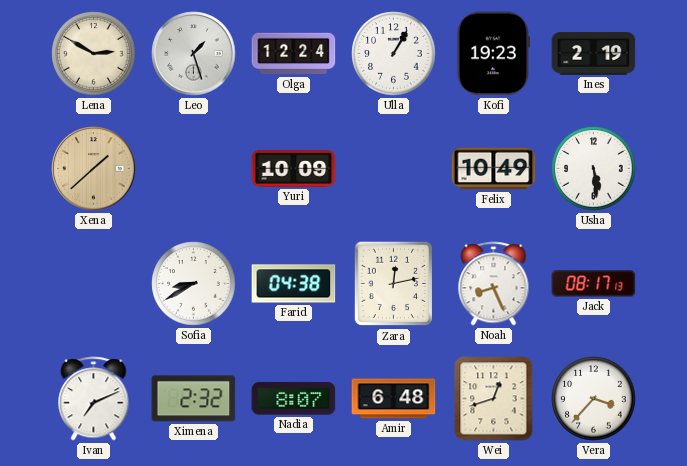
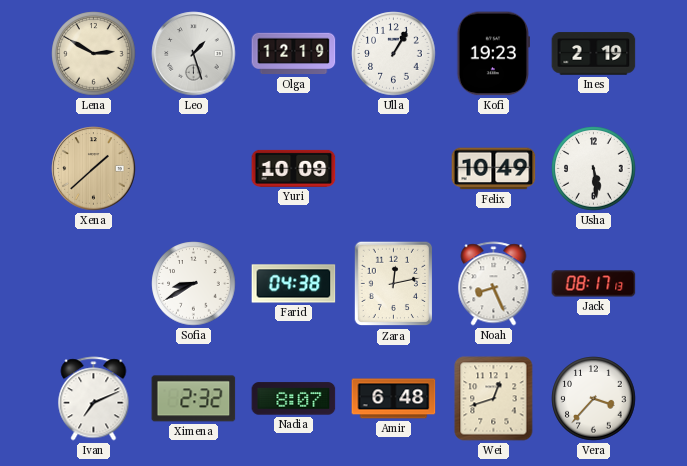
Olga: 12:24 -> 12:19
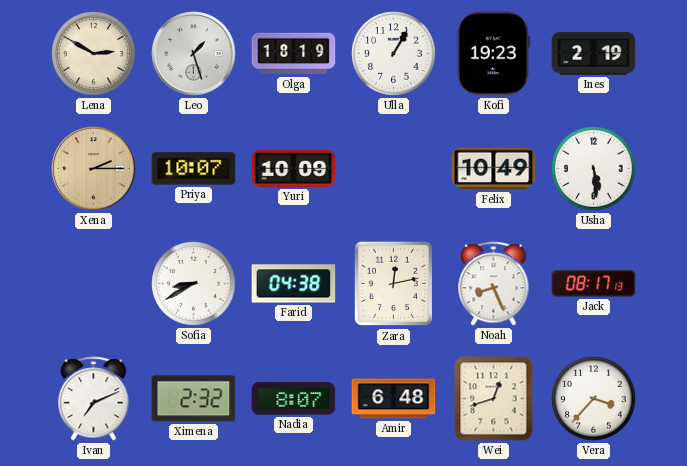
Olga: 12:19 -> 18:19
Xena: 1:38 -> 2:15
Priya: none -> 10:07
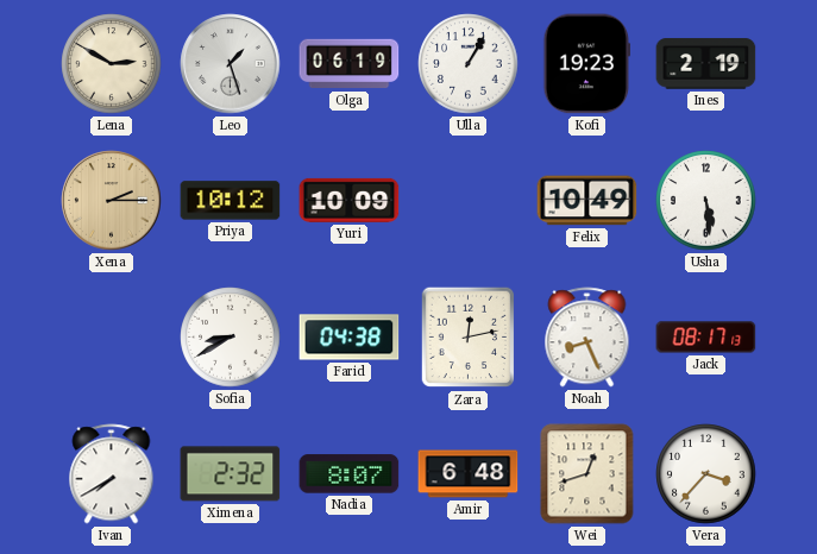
Olga: 18:19 -> 06:19
Priya: 10:07 -> 10:12
Ivan: 7:11 -> 7:40
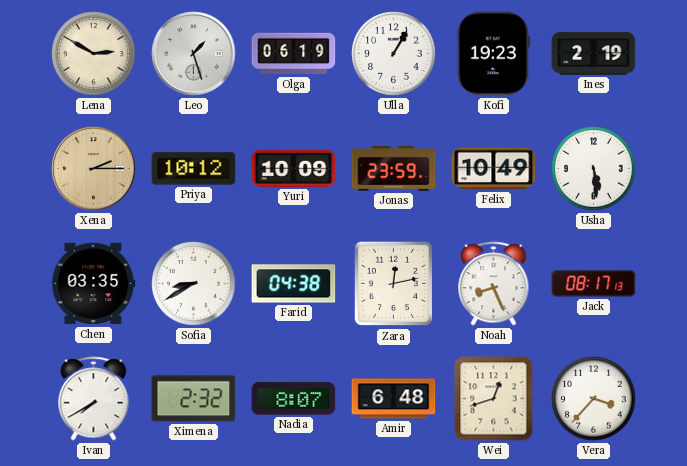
Jonas: none -> 23:59
Chen: none -> 03:35
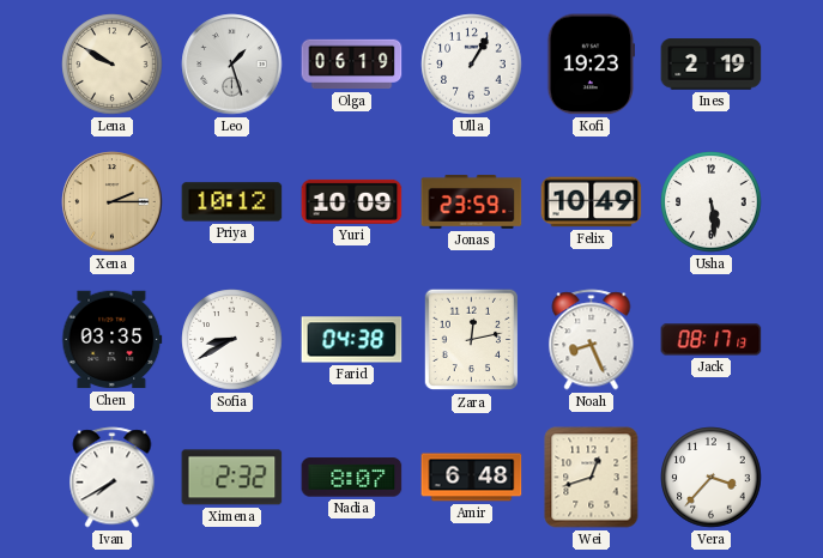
Lena: 2:50 -> 9:50
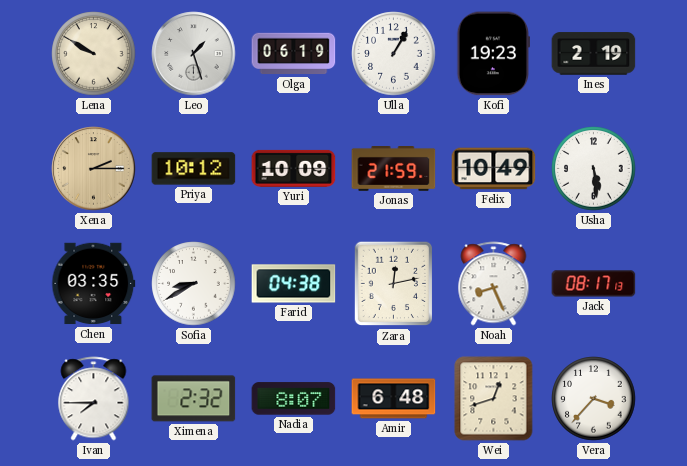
Jonas: 23:59 -> 21:59
Ivan: 7:40 -> 7:45
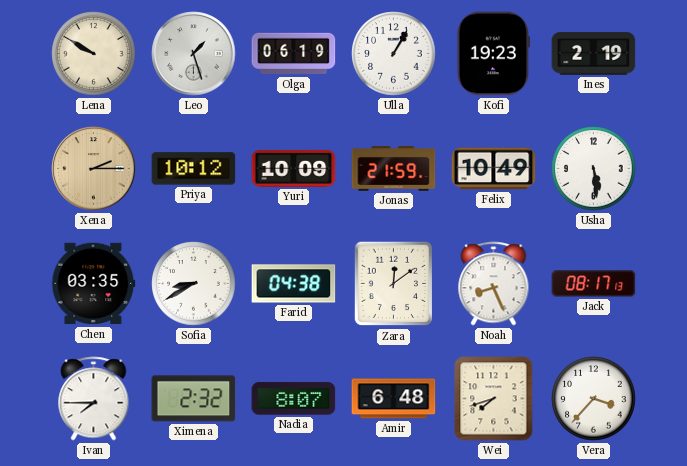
Zara: 12:13 -> 12:09
Wei: 12:42 -> 7:42
